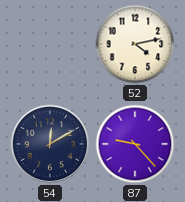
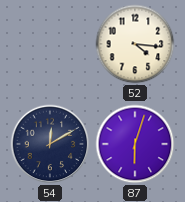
52: 4:13 -> 4:16
87: 9:23 -> 6:03
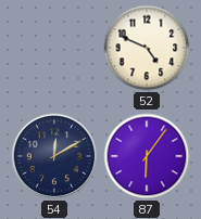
52: 4:16 -> 4:49
87: 6:03 -> 6:06
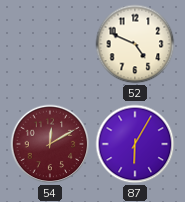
54 dial: navy -> burgundy
87: 6:06 -> 6:05
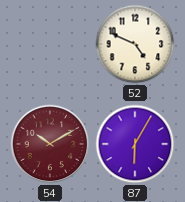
54: 12:10 -> 10:10
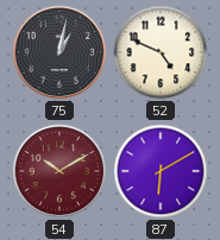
75: none -> 1:02
87: 6:05 -> 6:10
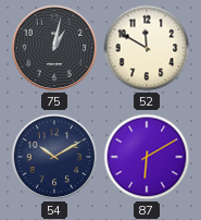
52: 4:49 -> 11:50
54 dial: burgundy -> navy
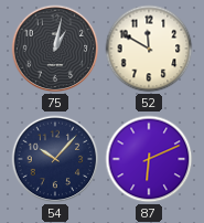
54: 10:10 -> 10:07
87: 6:10 -> 6:11
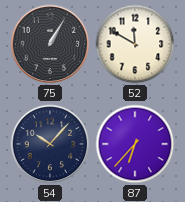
75: 1:02 -> 1:05
87: 6:11 -> 6:37
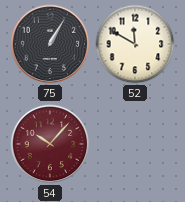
54 dial: navy -> burgundy
87: 6:37 -> none
